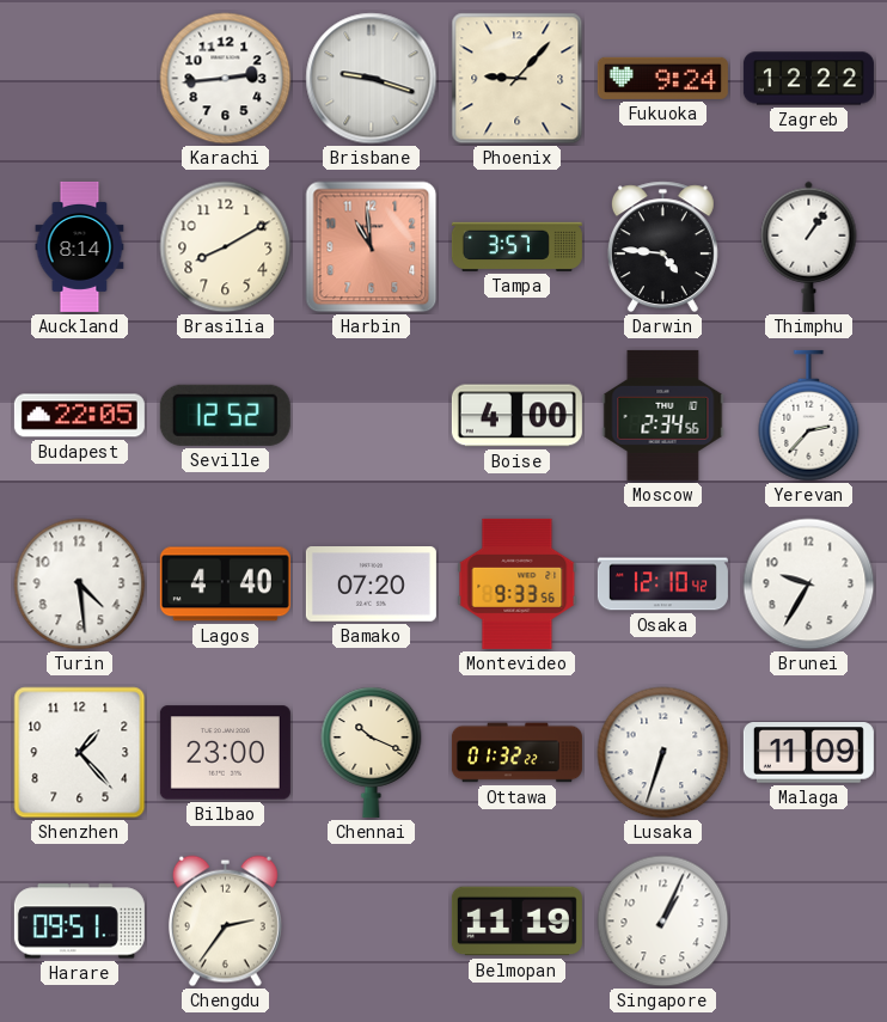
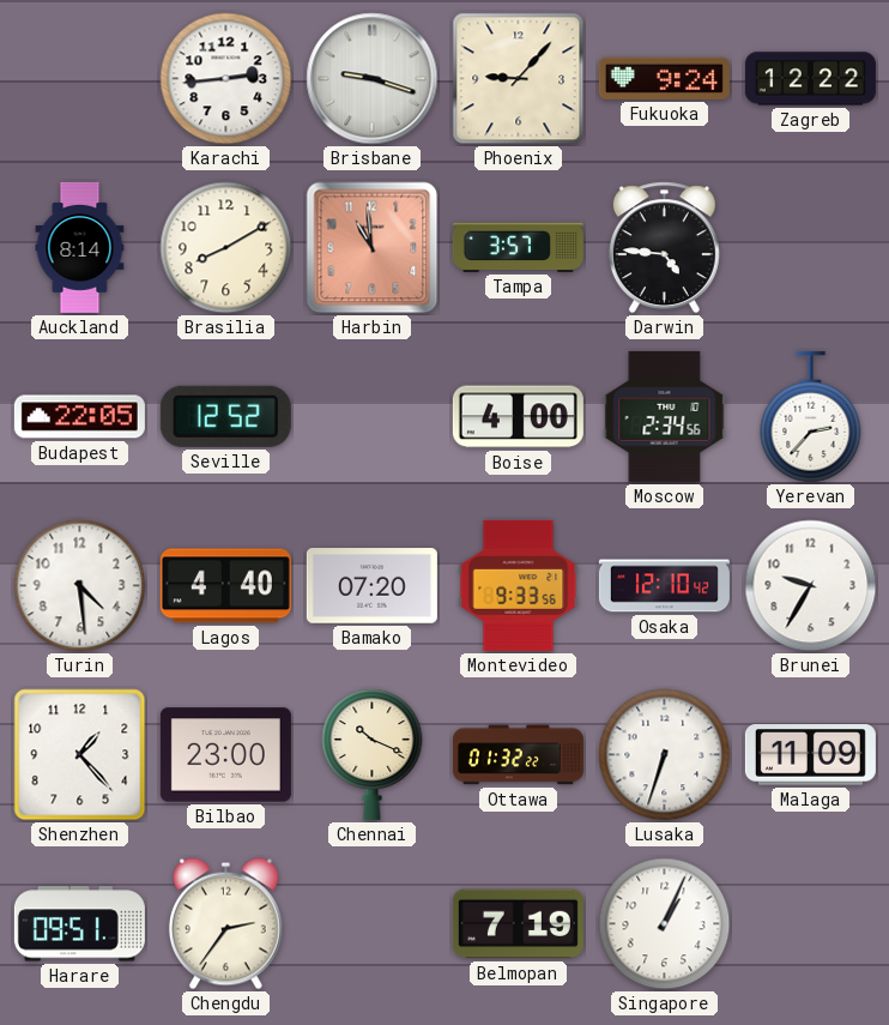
Thimphu: 1:06 -> none
Belmopan: 11:19 -> 7:19
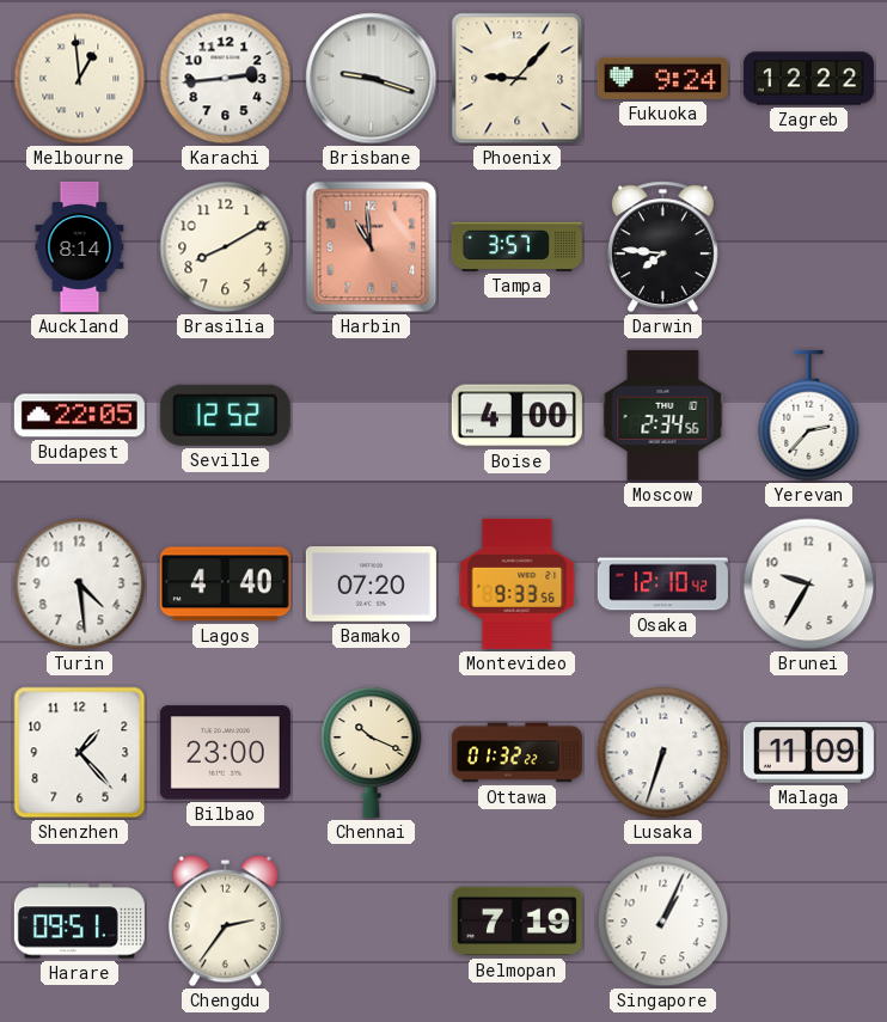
Melbourne: none -> 12:59
Darwin: 4:46 -> 7:46
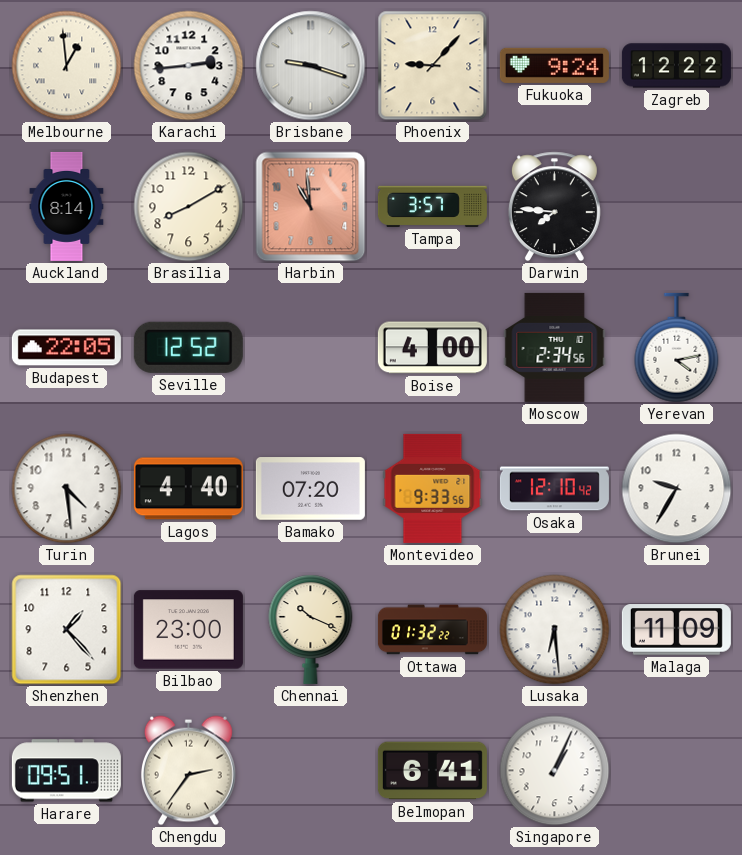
Yerevan: 2:37 -> 4:13
Lusaka: 6:33 -> 6:29
Belmopan: 7:19 -> 6:41
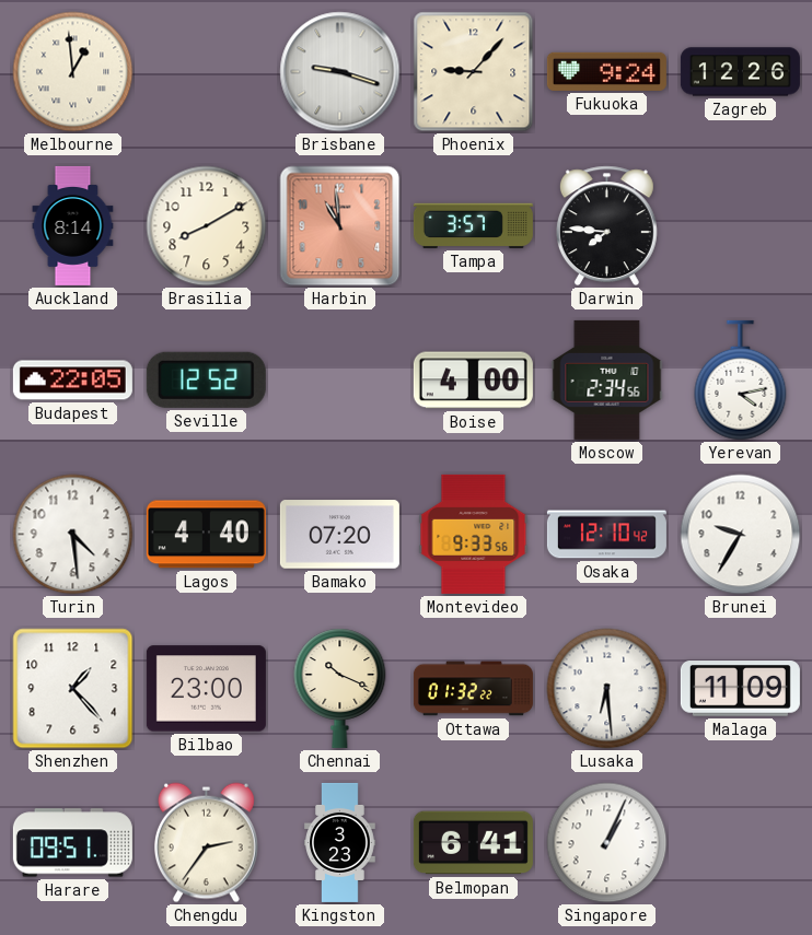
Karachi: 2:44 -> none
Zagreb: 12:22 -> 12:26
Kingston: none -> 3:23
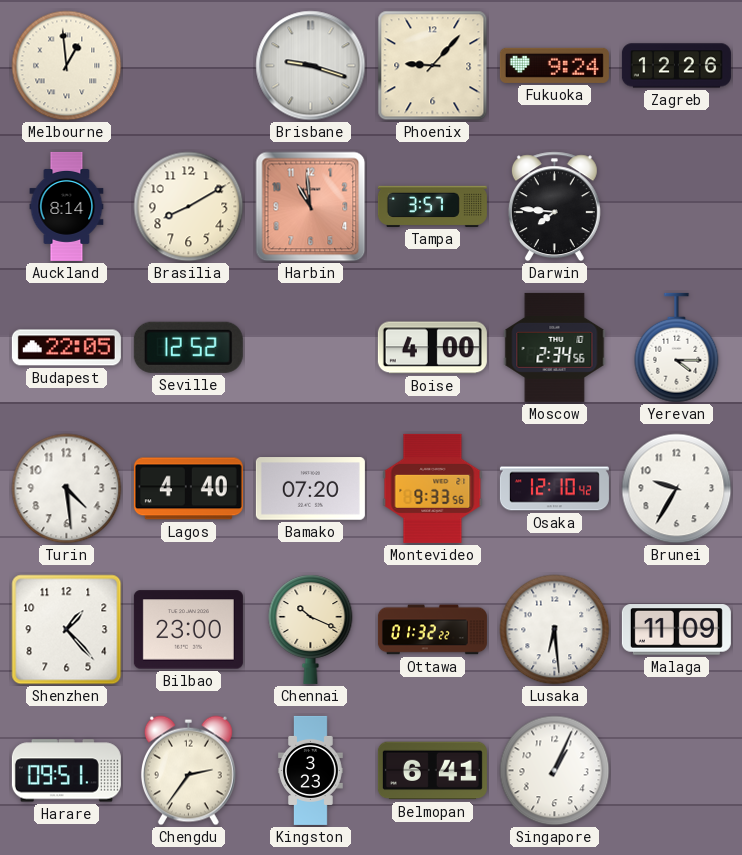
Yerevan: 4:13 -> 4:15
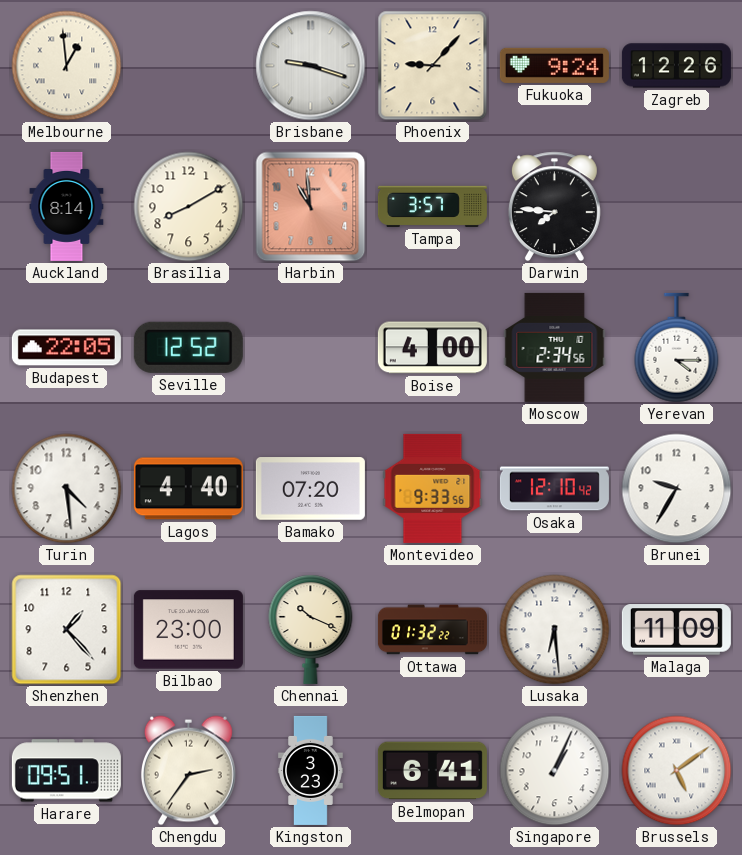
Brussels: none -> 5:09
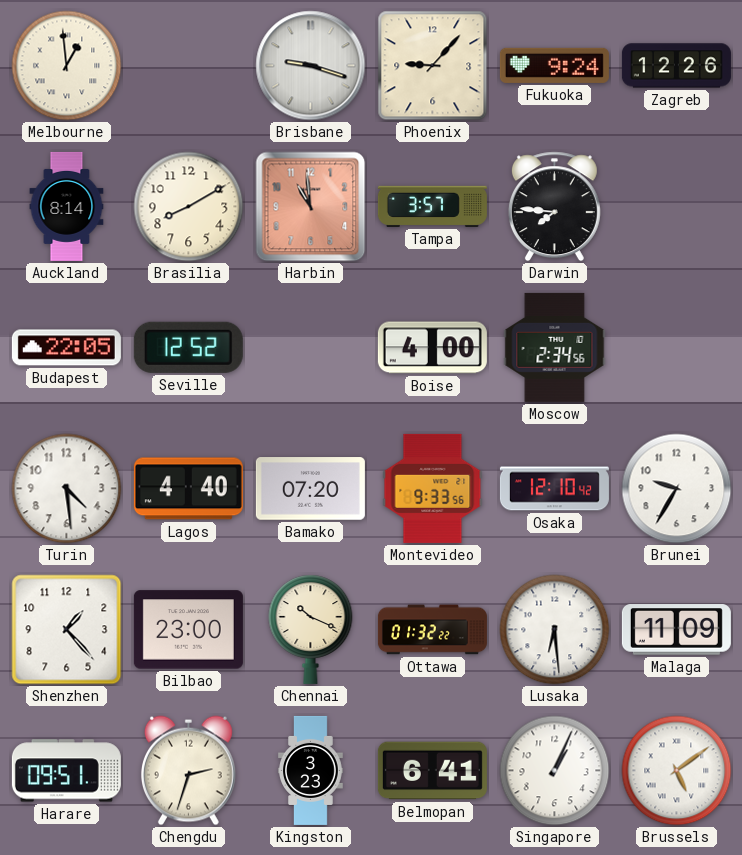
Yerevan: 4:15 -> none
Chengdu: 2:36 -> 2:33
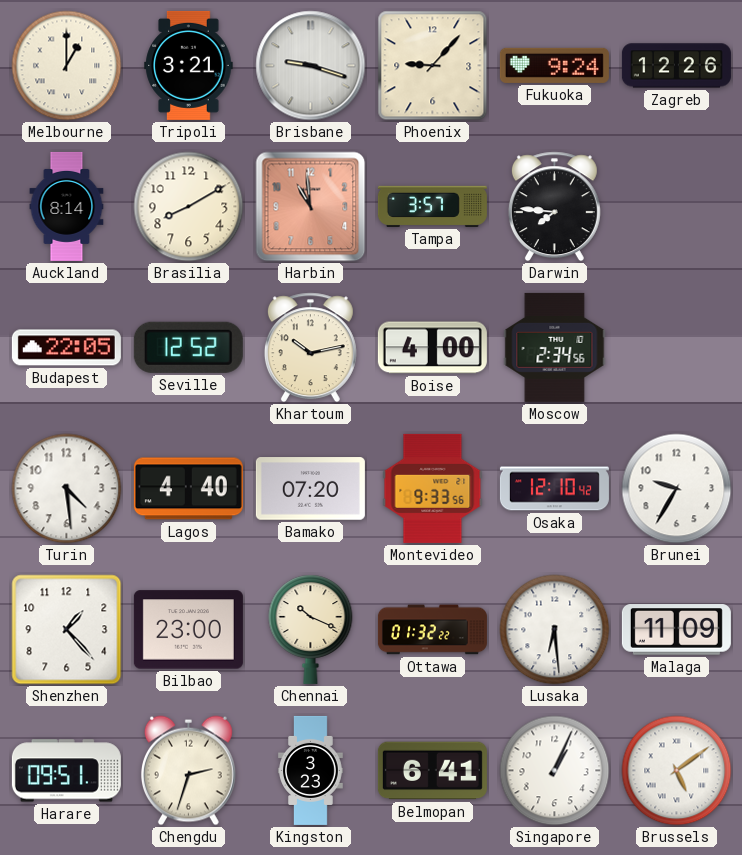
Melbourne: 12:59 -> 1:00
Tripoli: none -> 3:21
Khartoum: none -> 10:13
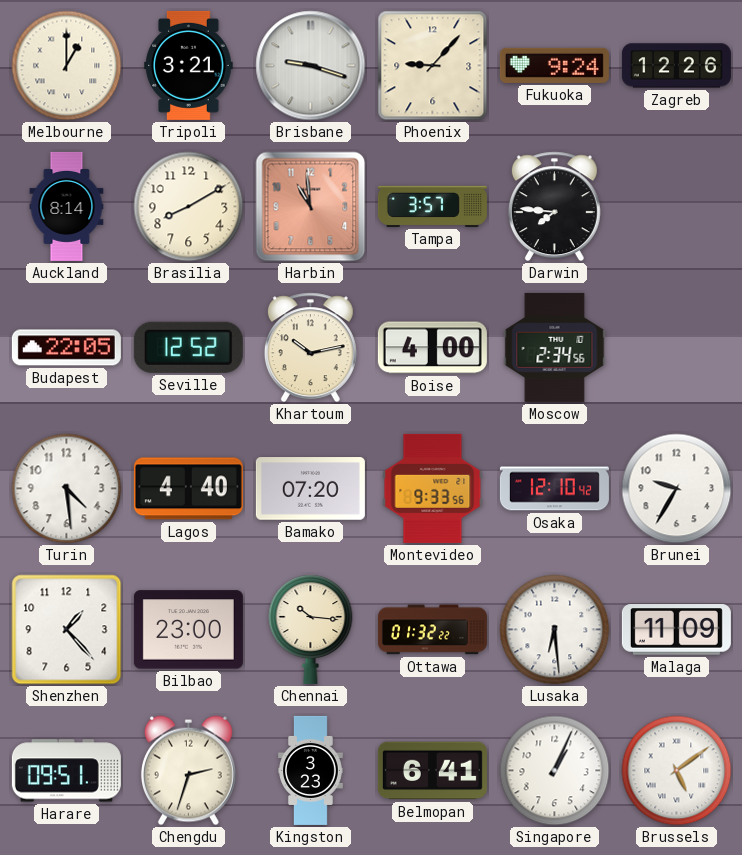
Chennai: 10:19 -> 10:16
